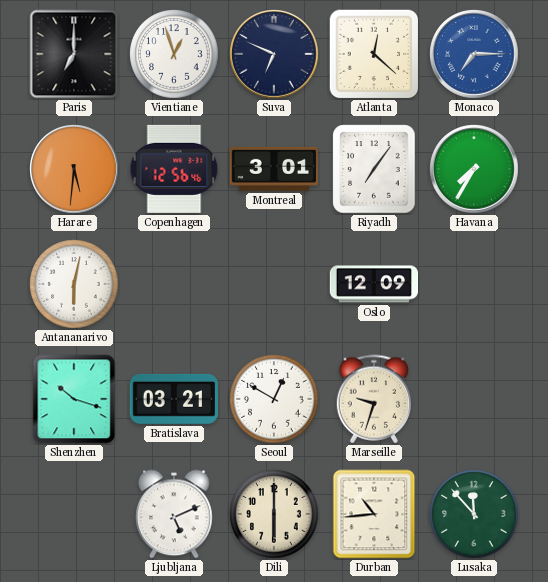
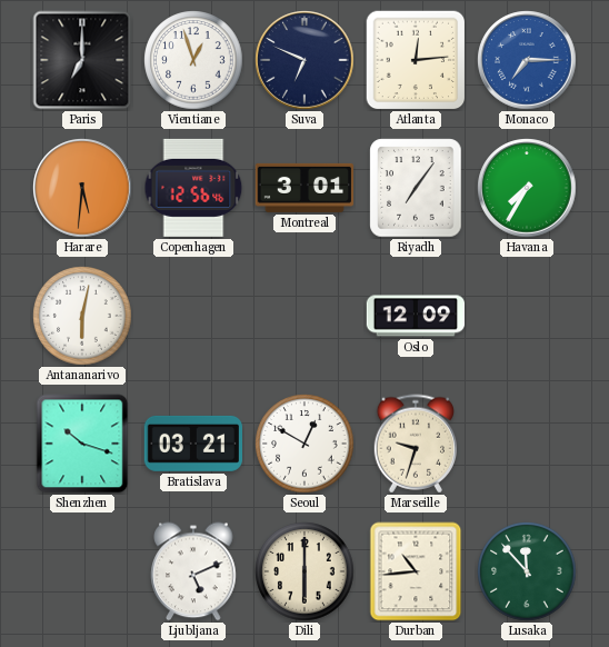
Atlanta: 12:22 -> 12:14
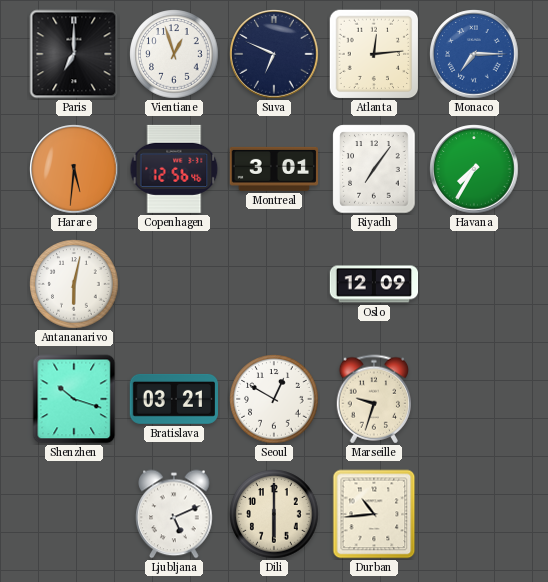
Lusaka: 11:53 -> none
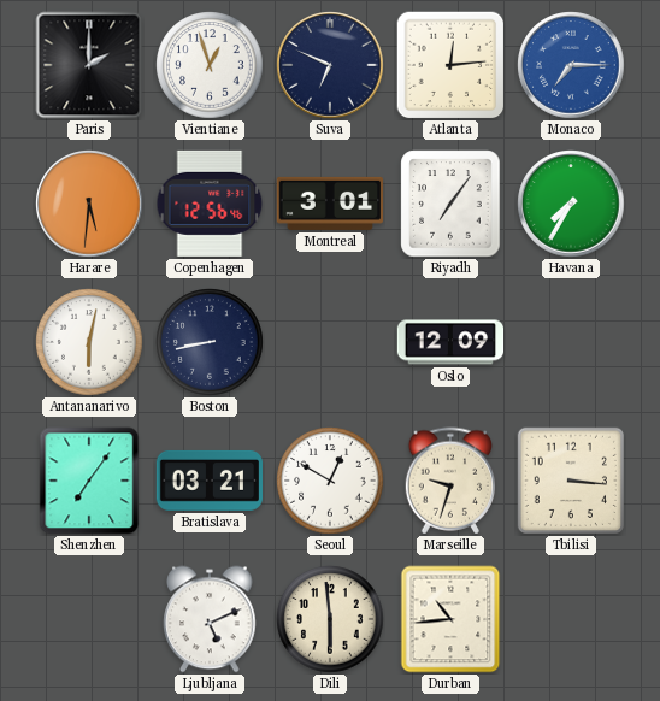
Paris: 7:00 -> 2:00
Boston: none -> 8:43
Shenzhen: 10:18 -> 7:06
Tbilisi: none -> 3:16
Dili: 6:00 -> 5:59
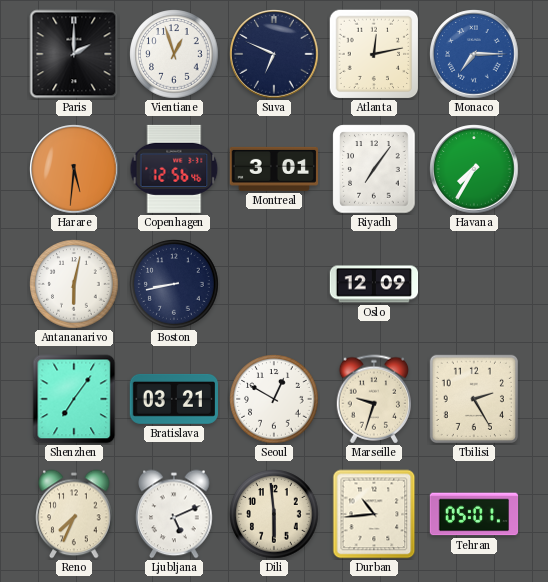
Atlanta: 12:14 -> 12:13
Tbilisi: 3:16 -> 2:25
Reno: none -> 7:34
Tehran: none -> 05:01
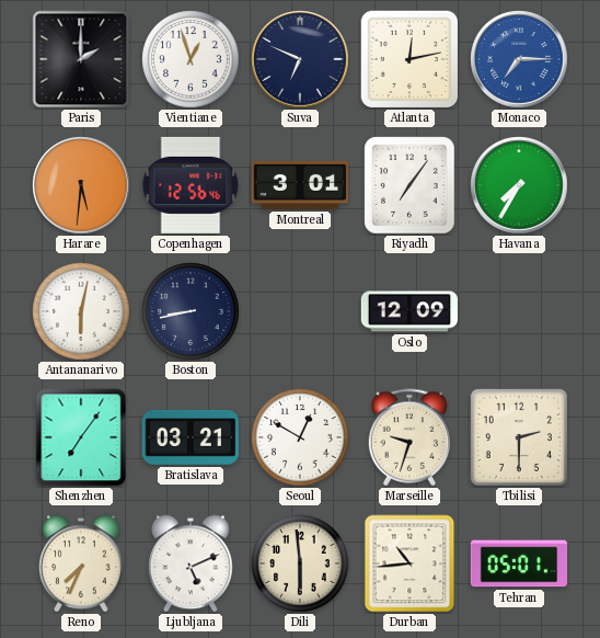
Tbilisi: 2:25 -> 2:30
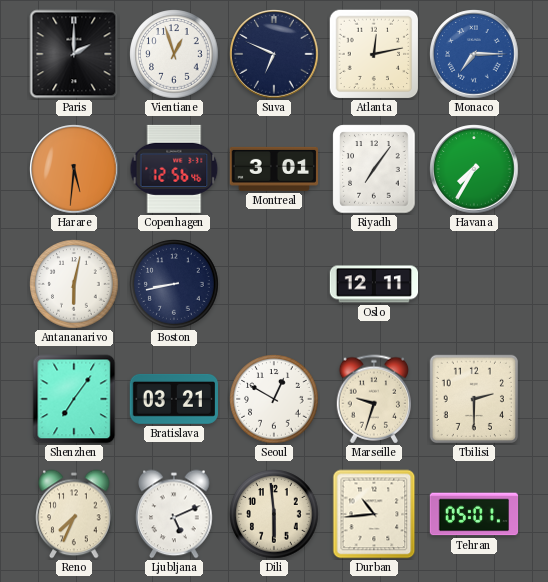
Oslo: 12:09 -> 12:11
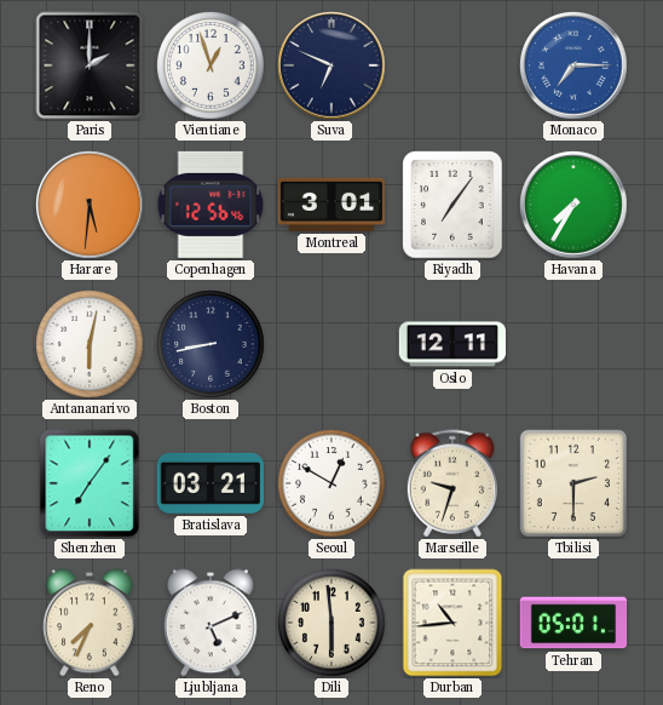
Atlanta: 12:13 -> none
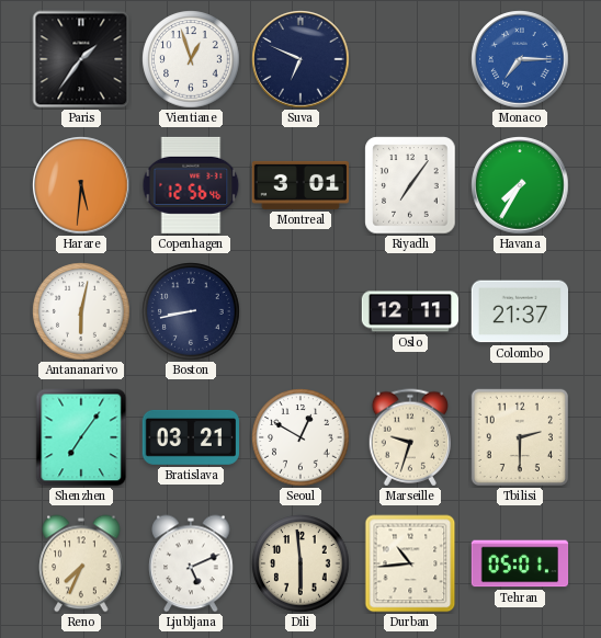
Paris: 2:00 -> 1:36
Colombo: none -> 21:37
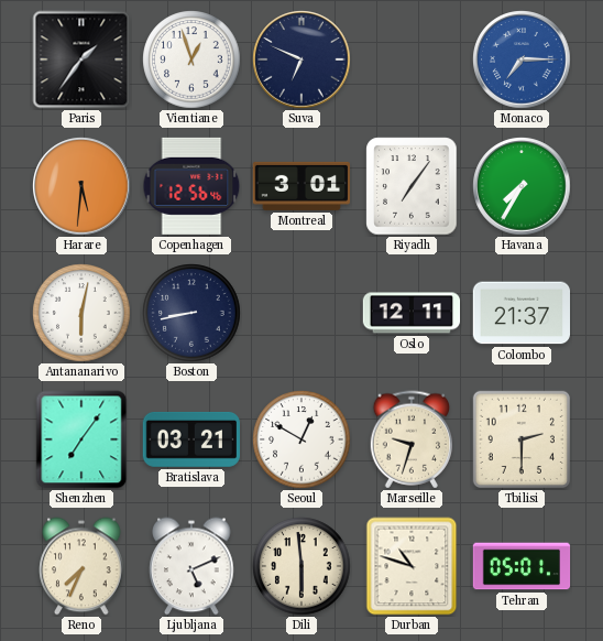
Durban: 10:44 -> 10:48
